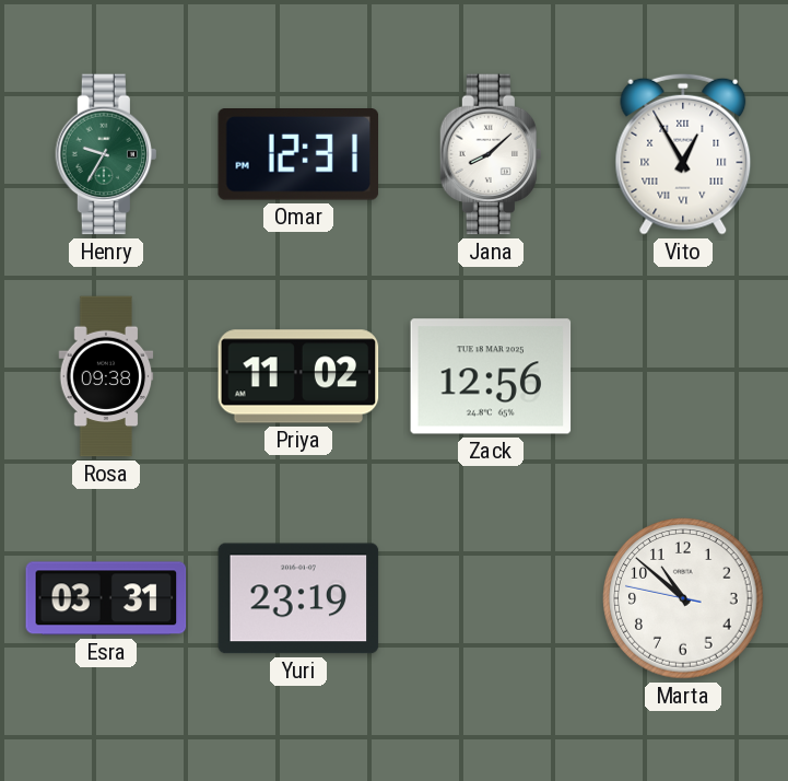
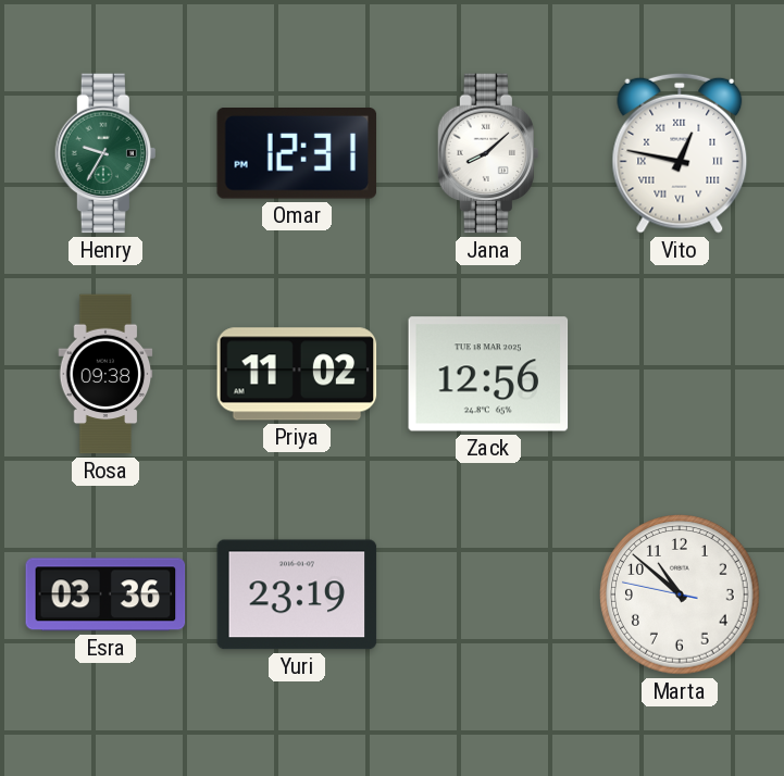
Vito: 12:55 -> 12:47
Esra: 03:31 -> 03:36
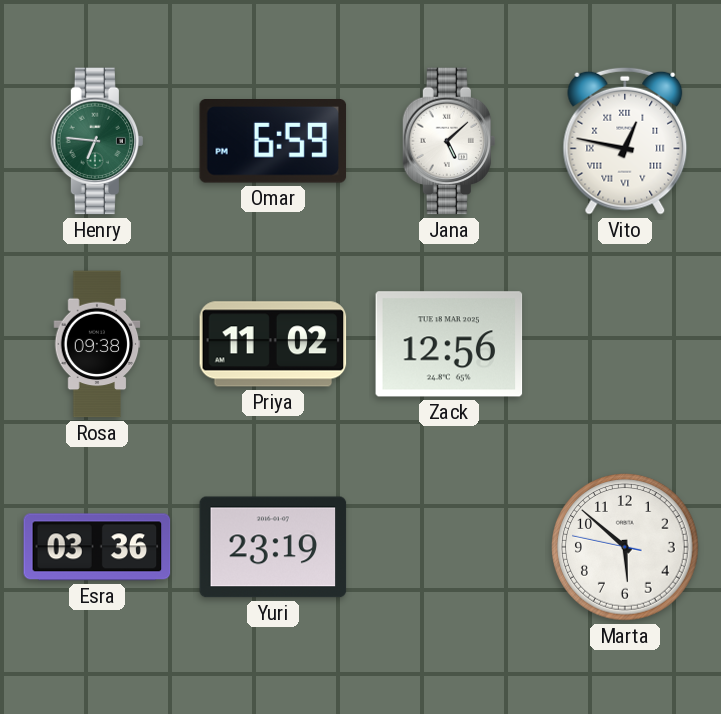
Henry: 9:35 -> 6:46
Omar: 12:31 -> 6:59
Jana: 8:08 -> 5:08
Marta: 10:51 -> 5:51
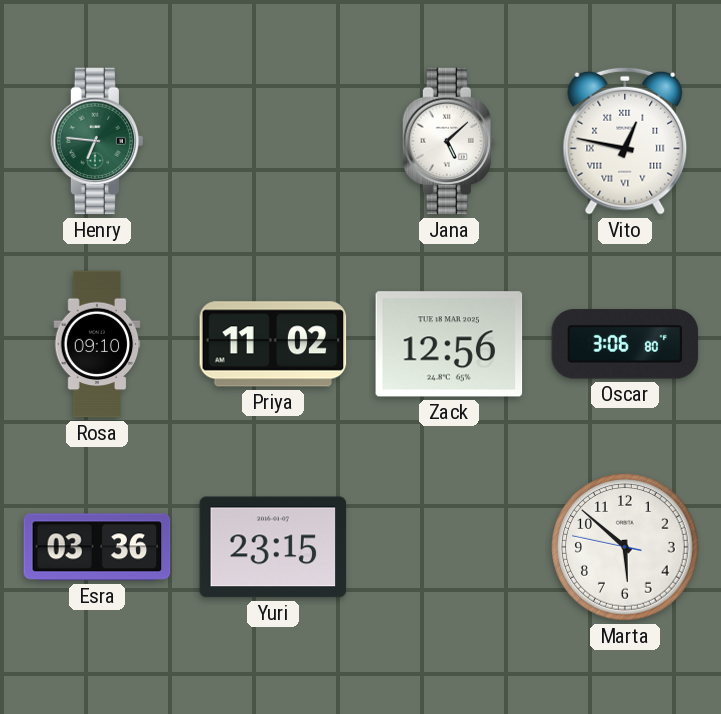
Omar: 6:59 -> none
Rosa: 09:38 -> 09:10
Oscar: none -> 3:06
Yuri: 23:19 -> 23:15
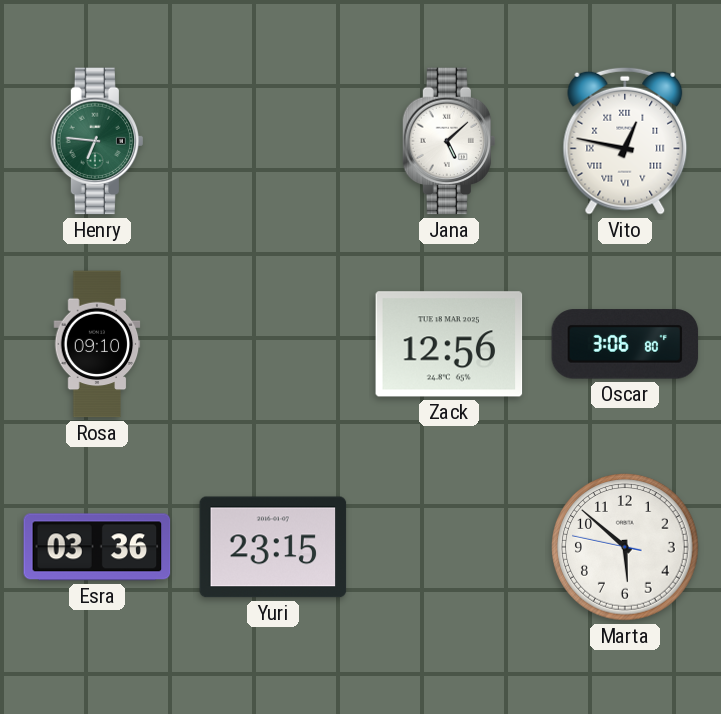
Priya: 11:02 -> none
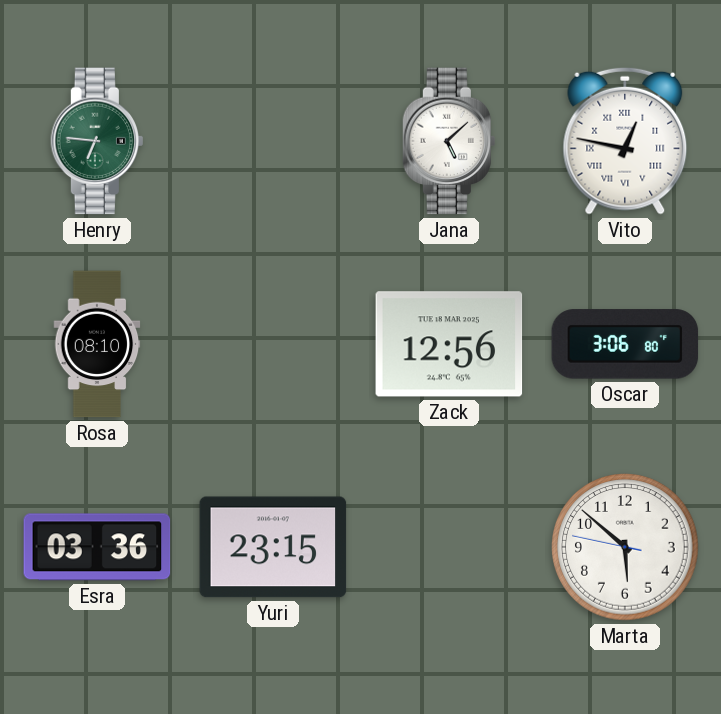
Rosa: 09:10 -> 08:10
